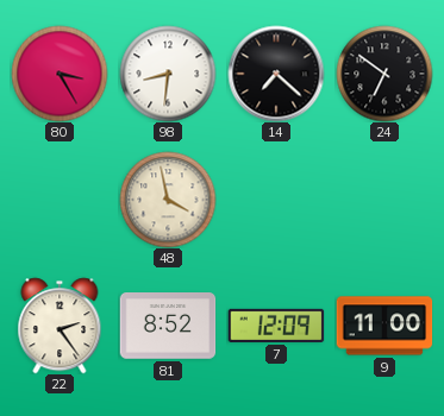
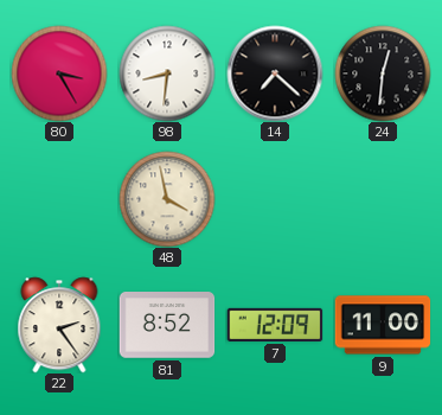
24: 6:51 -> 12:31
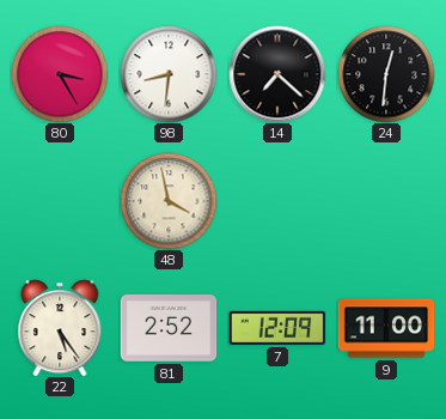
22: 2:24 -> 5:24
81: 8:52 -> 2:52
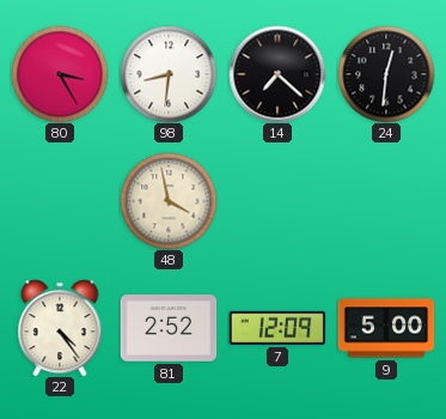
22: 5:24 -> 4:24
9: 11:00 -> 5:00
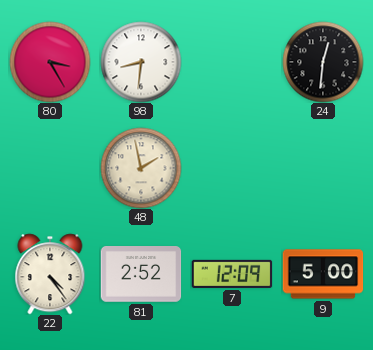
14: 7:22 -> none
48: 3:58 -> 1:58
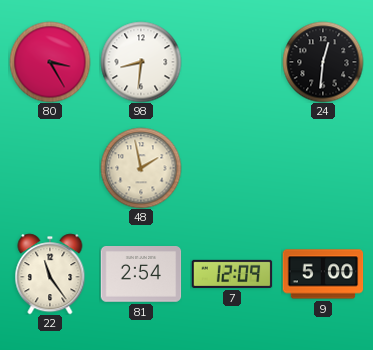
22: 4:24 -> 11:24
81: 2:52 -> 2:54
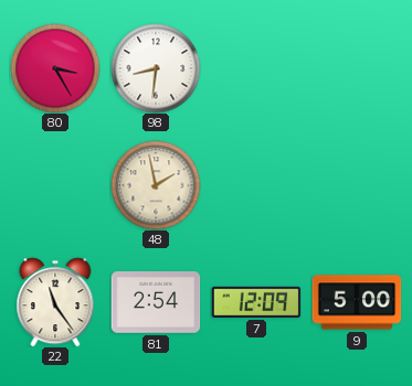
24: 12:31 -> none
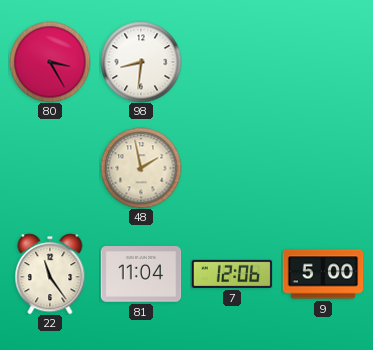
81: 2:54 -> 11:04
7: 12:09 -> 12:06
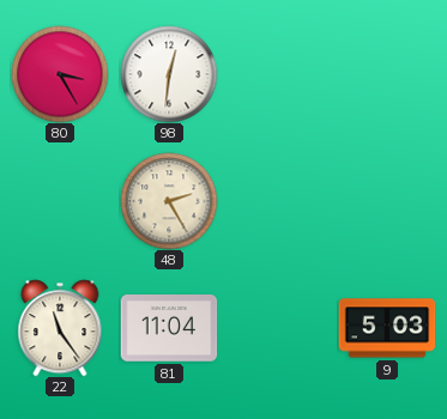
98: 8:31 -> 12:31
48: 1:58 -> 2:25
7: 12:06 -> none
9: 5:00 -> 5:03
